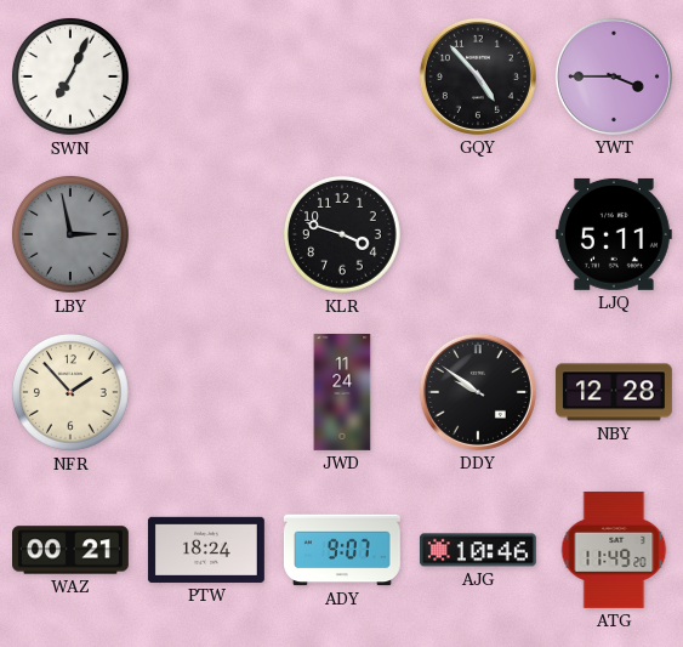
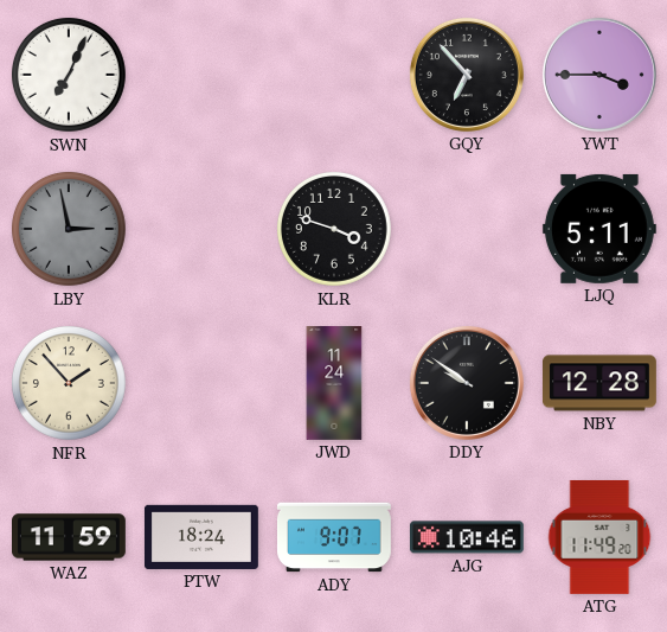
GQY: 4:53 -> 6:53
WAZ: 00:21 -> 11:59
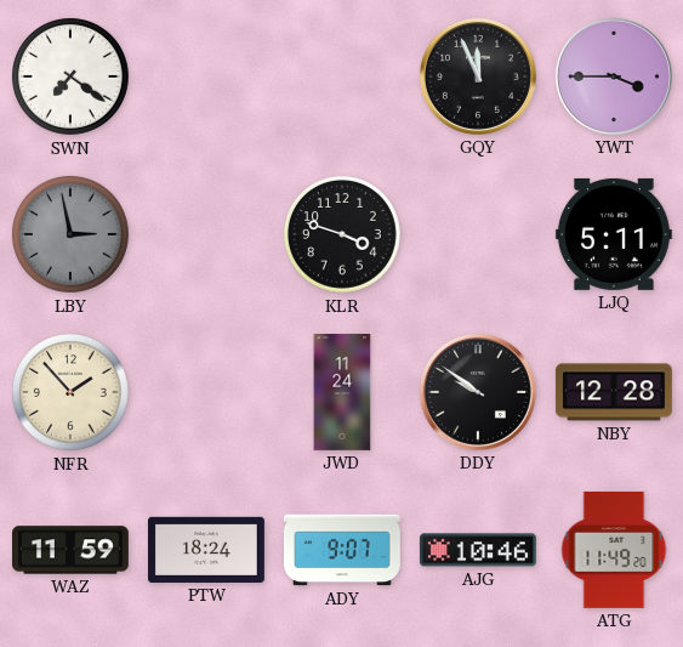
SWN: 7:04 -> 7:21
GQY: 6:53 -> 11:56
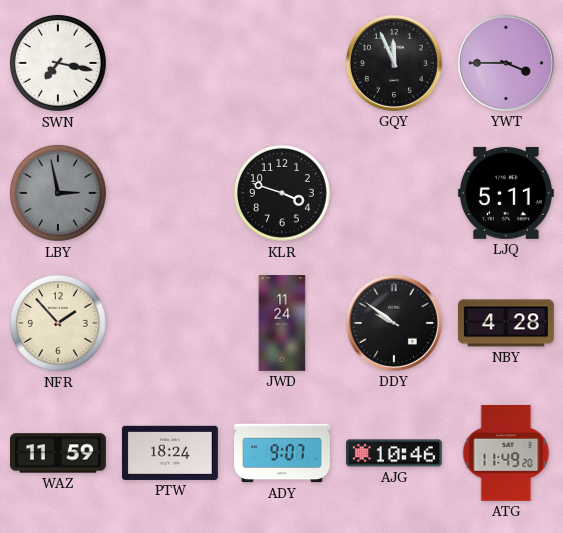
SWN: 7:21 -> 7:17
NBY: 12:28 -> 4:28
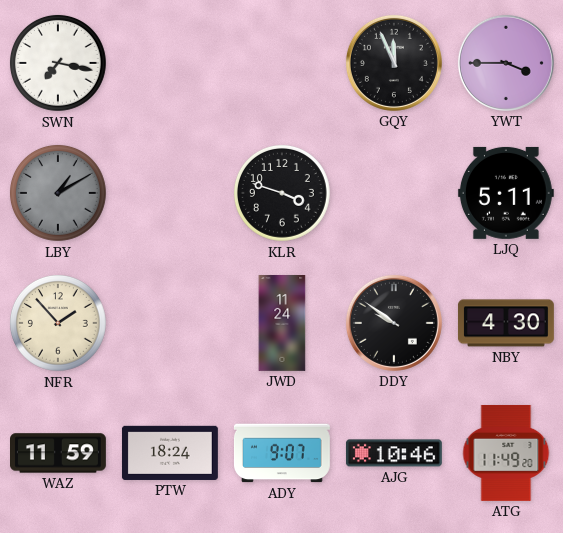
LBY: 2:58 -> 1:10
NBY: 4:28 -> 4:30
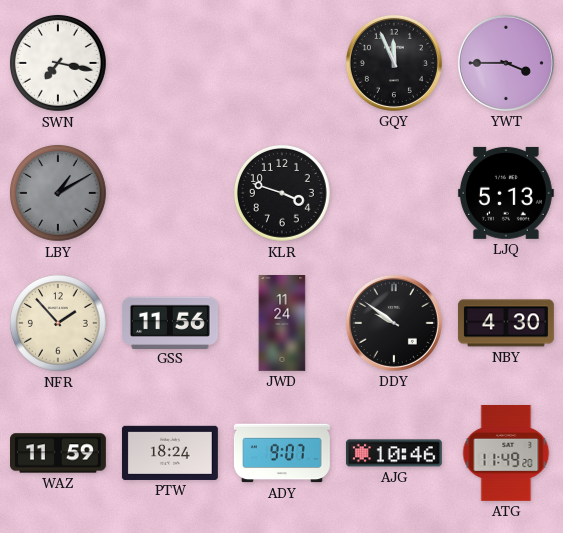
LJQ: 5:11 -> 5:13
GSS: none -> 11:56
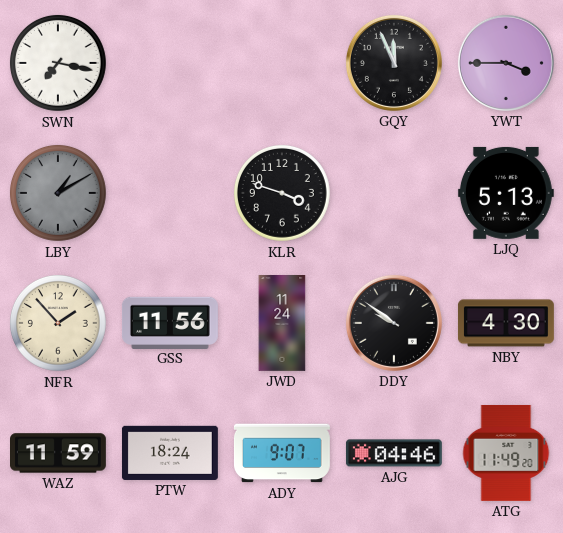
AJG: 10:46 -> 04:46
